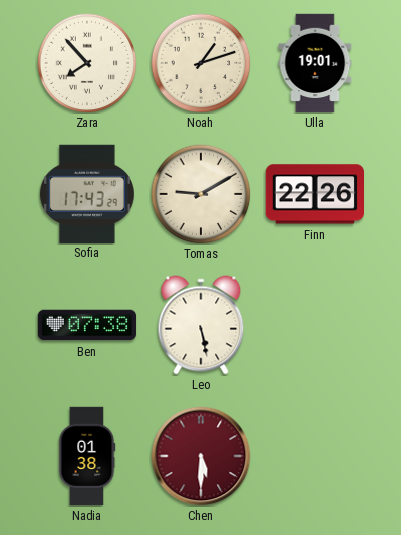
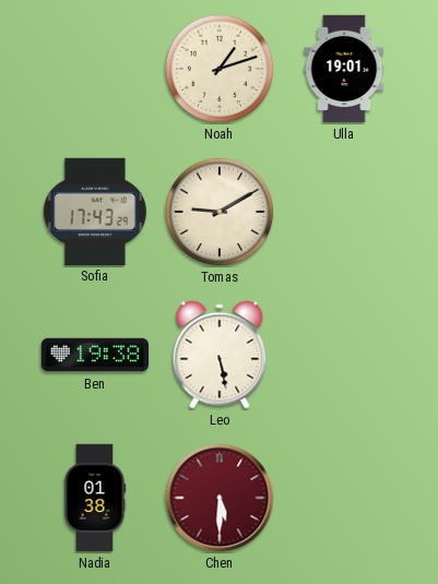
Zara: 7:53 -> none
Finn: 22:26 -> none
Ben: 07:38 -> 19:38
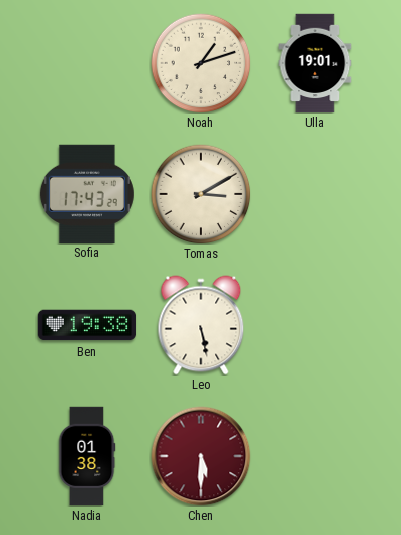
Tomas: 9:10 -> 3:10
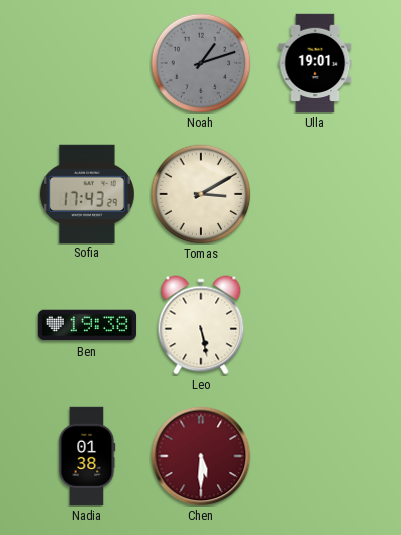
Noah dial: cream -> grey
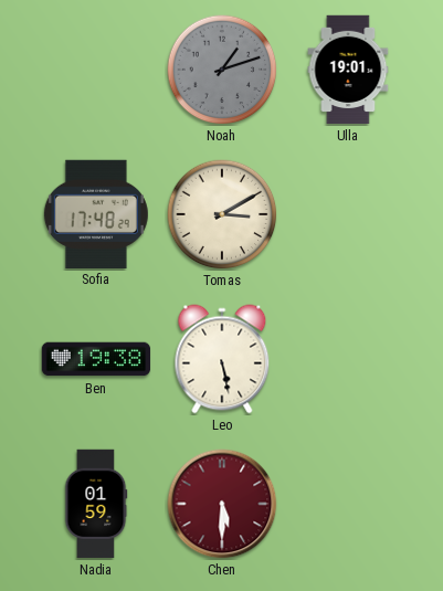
Sofia: 17:43 -> 17:48
Nadia: 01:38 -> 01:59
